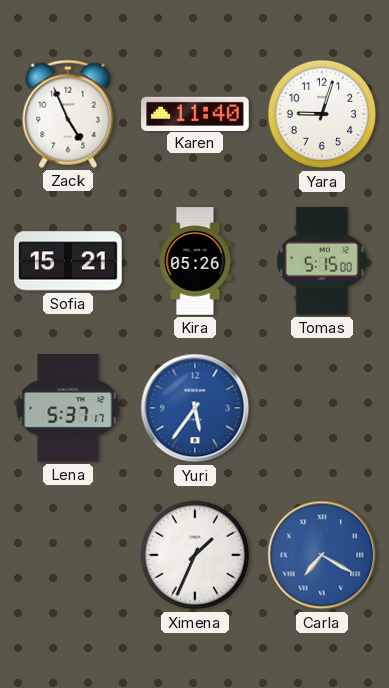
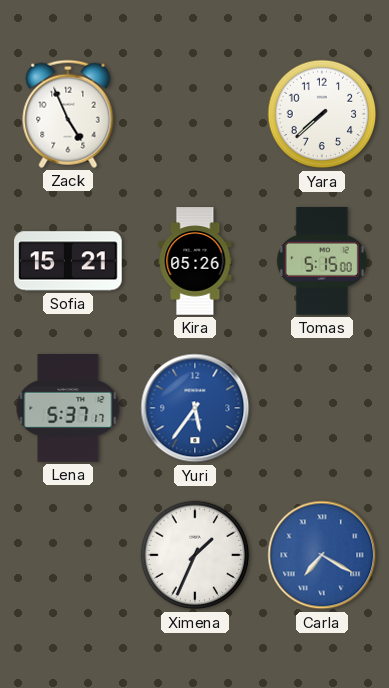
Karen: 11:40 -> none
Yara: 9:03 -> 7:38
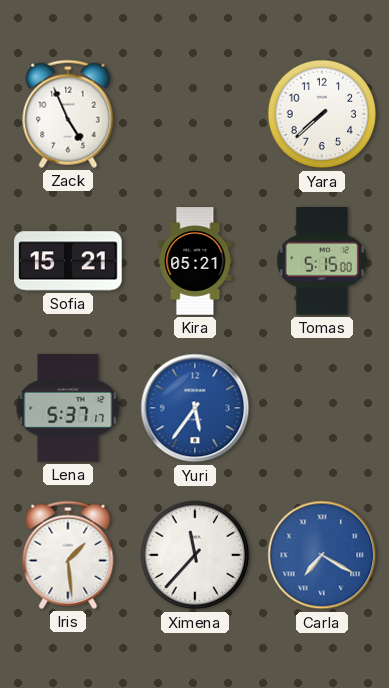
Kira: 05:26 -> 05:21
Iris: none -> 1:29
Ximena: 1:34 -> 11:37
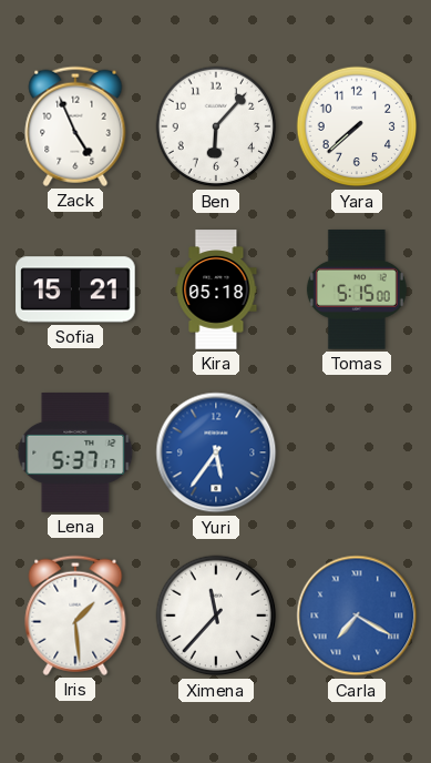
Ben: none -> 6:07
Kira: 05:21 -> 05:18
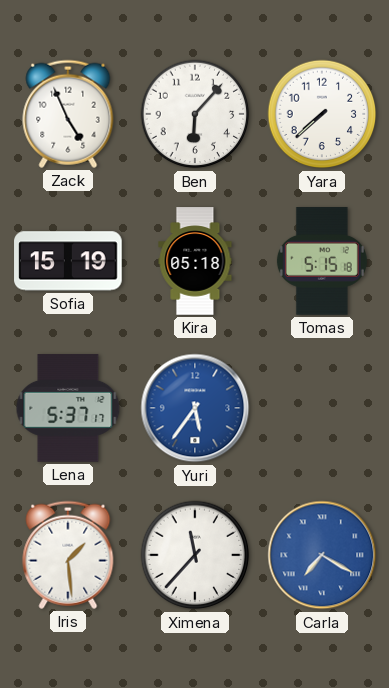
Sofia: 15:21 -> 15:19
Tomas: 5:15:00 -> 5:15:18
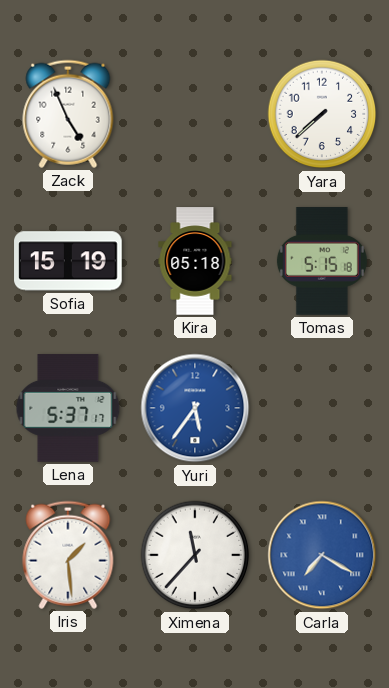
Ben: 6:07 -> none
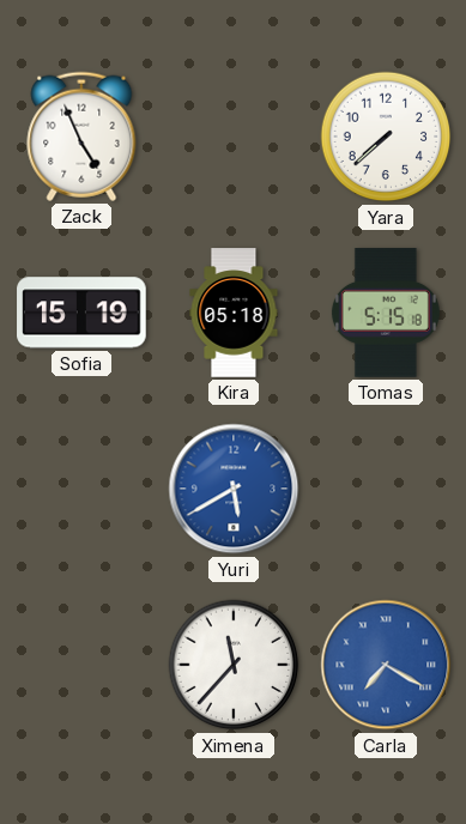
Lena: 5:37 -> none
Yuri: 5:36 -> 5:40
Iris: 1:29 -> none
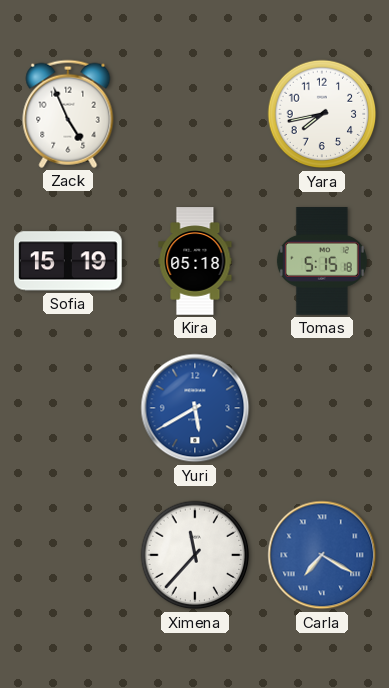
Yara: 7:38 -> 7:43
